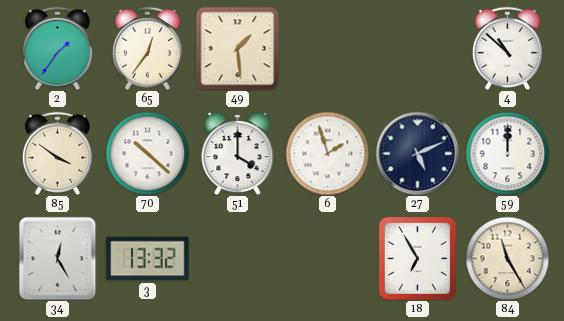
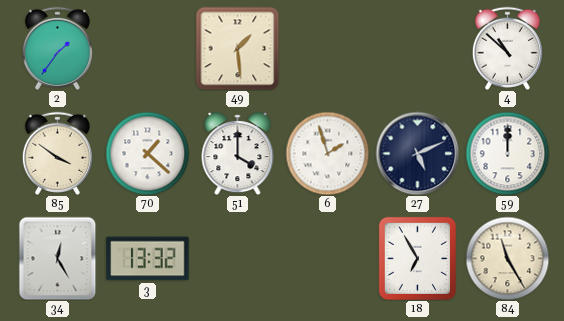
65: 12:36 -> none
70: 10:22 -> 1:22
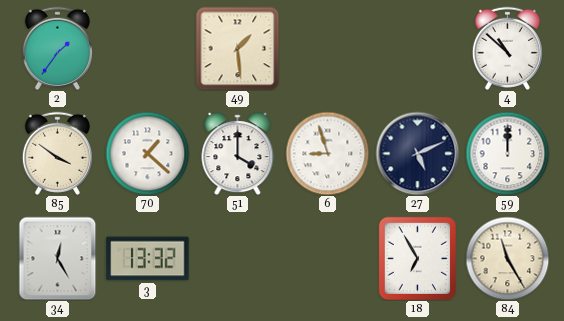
6: 1:57 -> 8:57
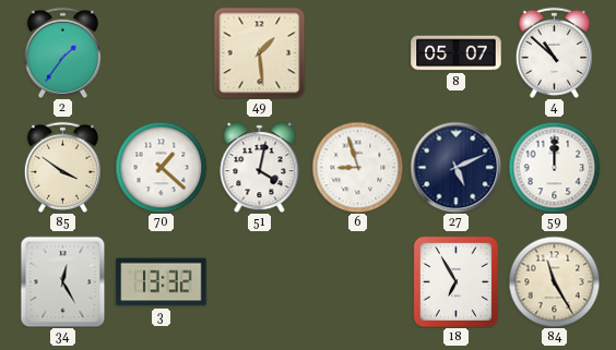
8: none -> 05:07
51: 4:00 -> 4:02
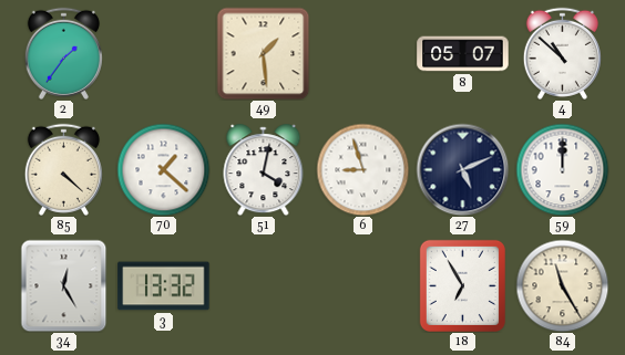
85: 3:51 -> 4:22
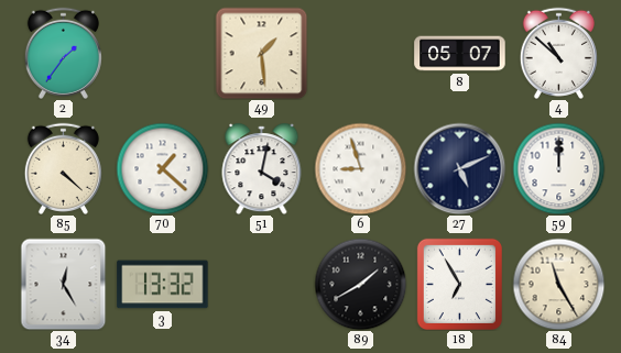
89: none -> 1:40
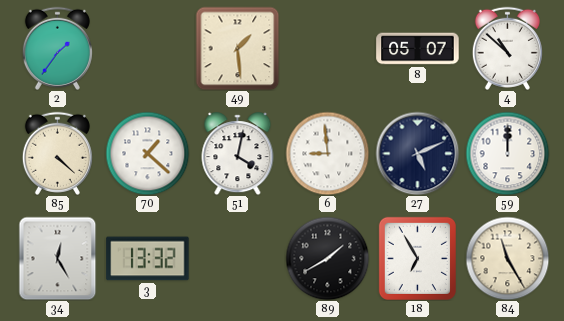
6: 8:57 -> 8:59
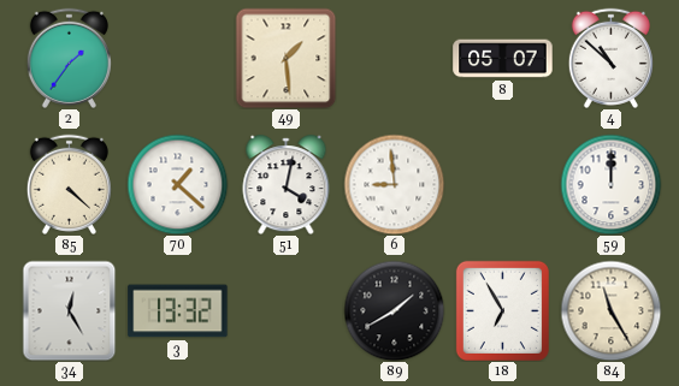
27: 5:11 -> none
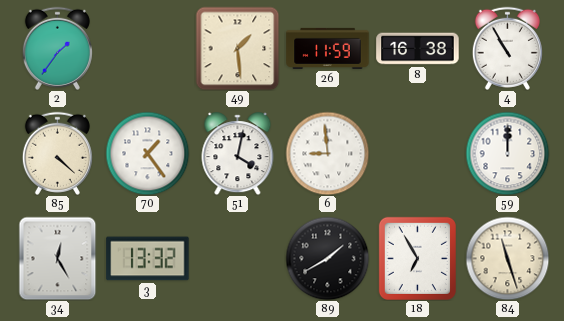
26: none -> 11:59
8: 05:07 -> 16:38
4: 10:52 -> 10:55
70: 1:22 -> 1:24
84: 11:25 -> 11:27
